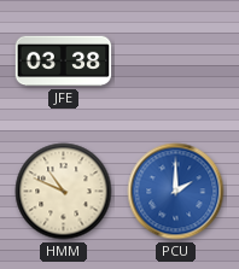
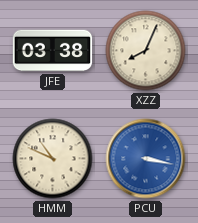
XZZ: none -> 8:04
PCU: 2:00 -> 3:17
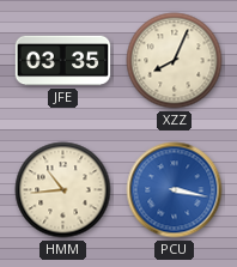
JFE: 03:38 -> 03:35
HMM: 10:49 -> 10:44
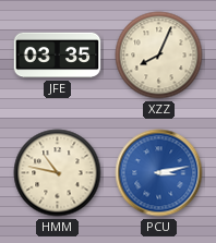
HMM: 10:44 -> 10:47
PCU: 3:17 -> 3:13
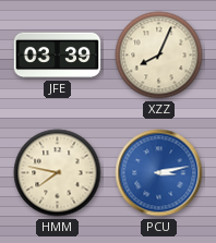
JFE: 03:35 -> 03:39
HMM: 10:47 -> 7:47
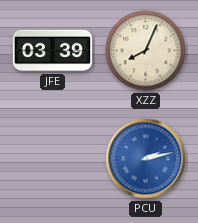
HMM: 7:47 -> none
PCU: 3:13 -> 2:13
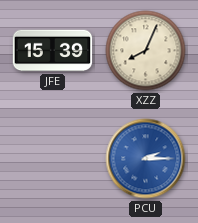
JFE: 03:39 -> 15:39
PCU: 2:13 -> 2:15
